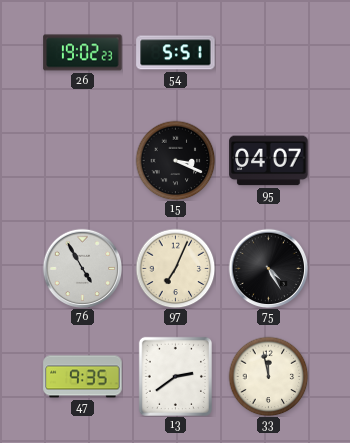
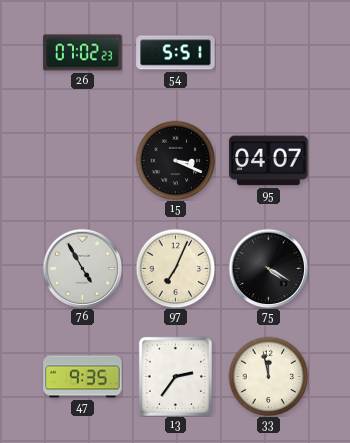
26: 19:02 -> 07:02
75: 4:25 -> 4:20
13: 2:39 -> 2:36
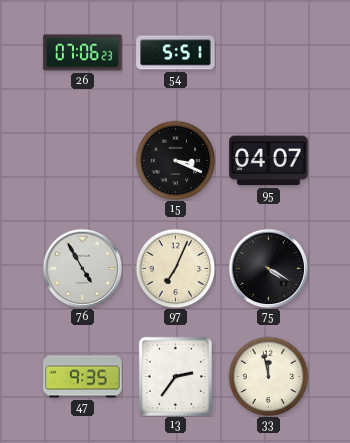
26: 07:02 -> 07:06
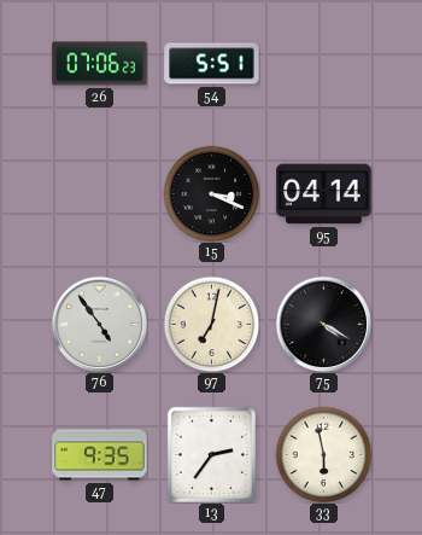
95: 04:07 -> 04:14
76: 4:55 -> 4:54
97: 7:04 -> 7:02
33: 11:58 -> 5:58
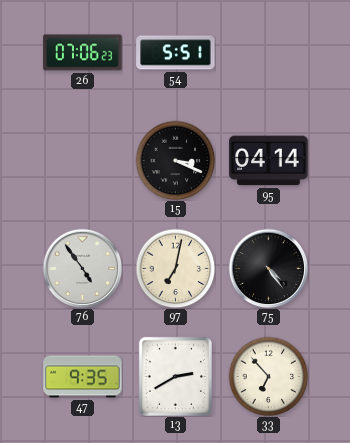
75: 4:20 -> 4:24
13: 2:36 -> 2:40
33: 5:58 -> 6:53
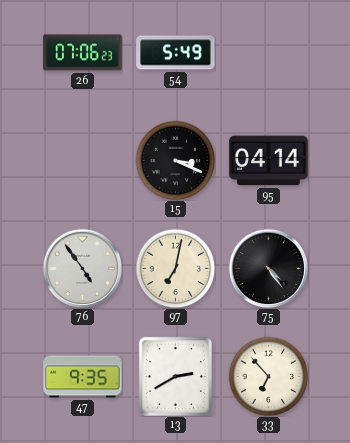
54: 5:51 -> 5:49
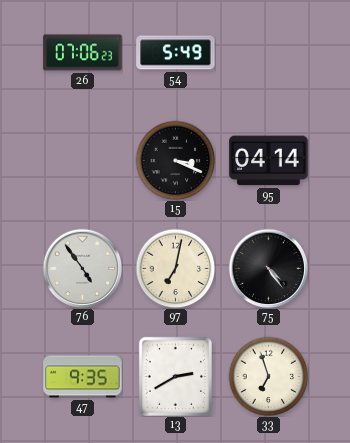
33: 6:53 -> 6:57
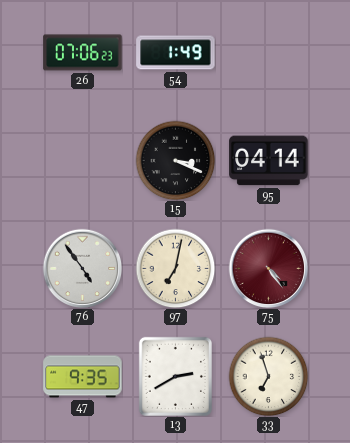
54: 5:49 -> 1:49
75 dial: black -> burgundy
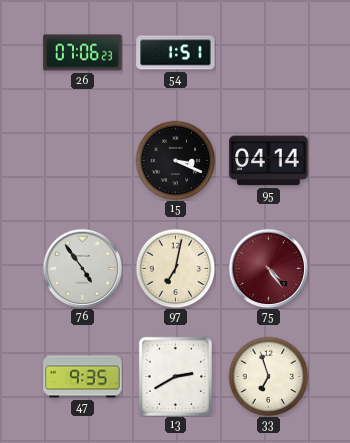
54: 1:49 -> 1:51
